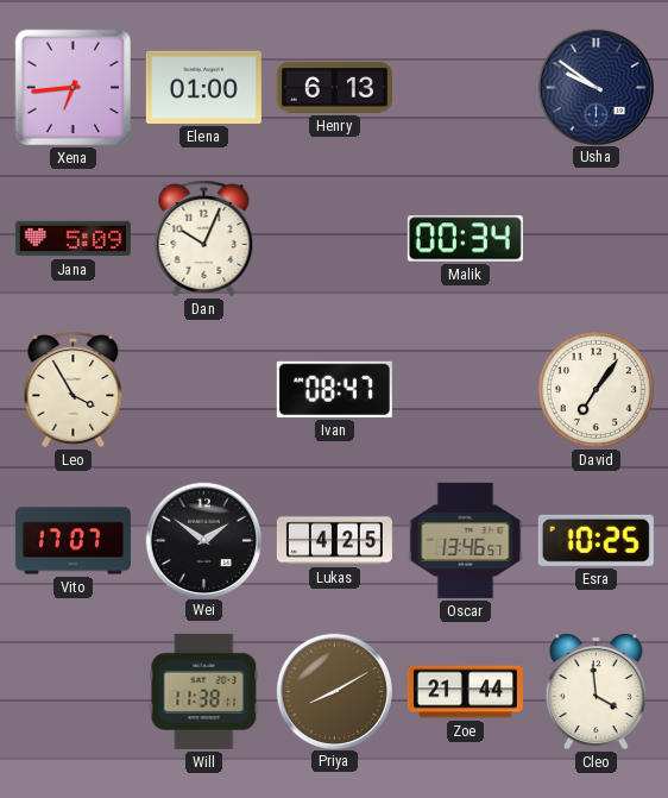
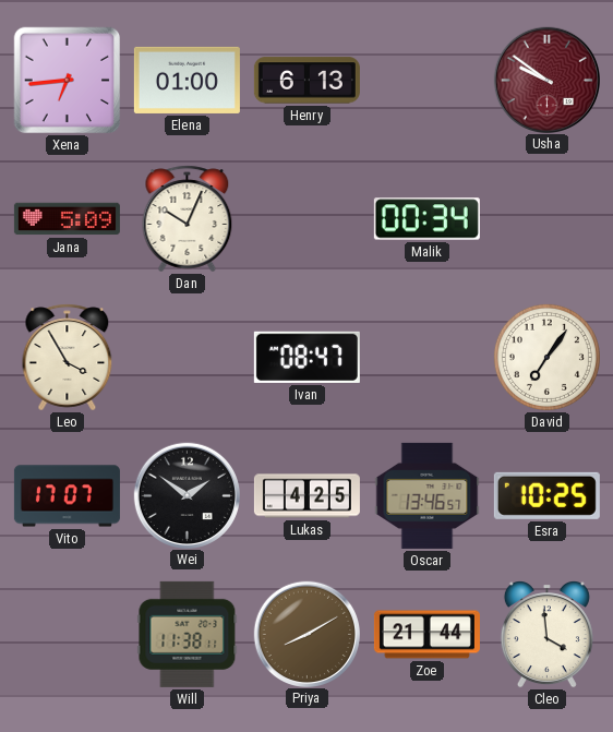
Usha dial: navy -> burgundy
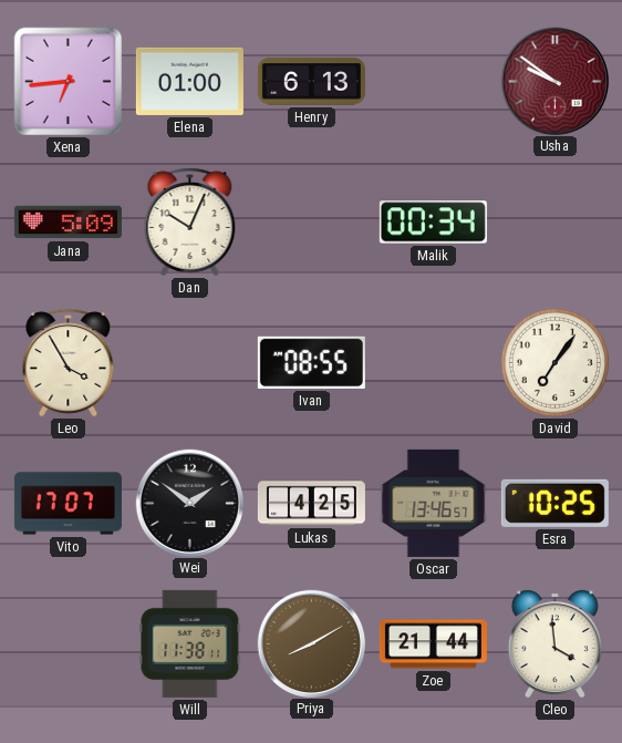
Ivan: 08:47 -> 08:55
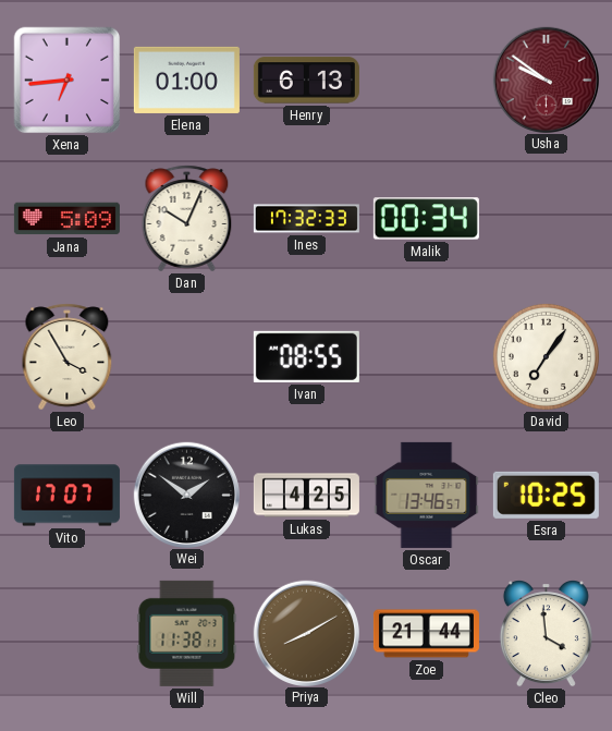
Ines: none -> 17:32
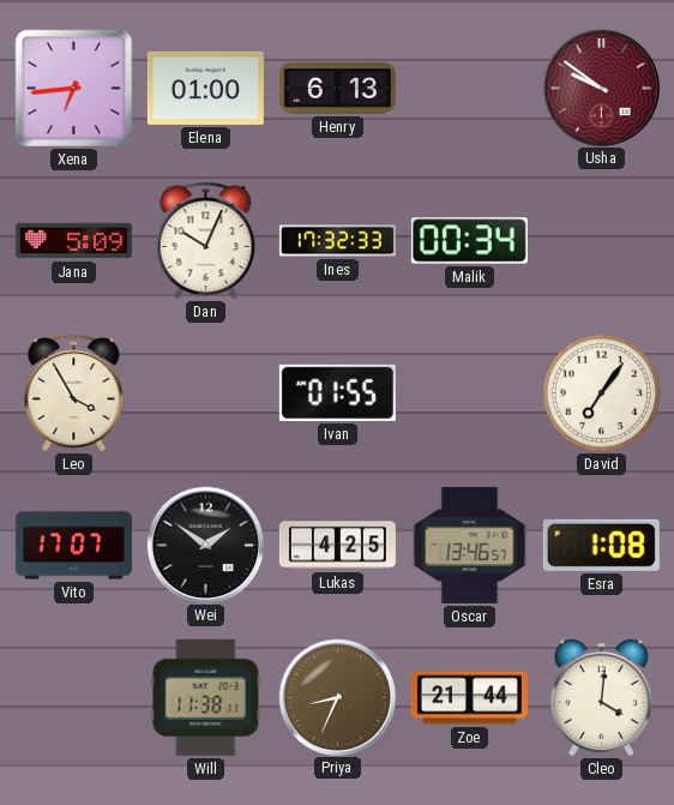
Ivan: 08:55 -> 01:55
Esra: 10:25 -> 1:08
Priya: 8:10 -> 8:34
Cleo: 3:59 -> 4:01
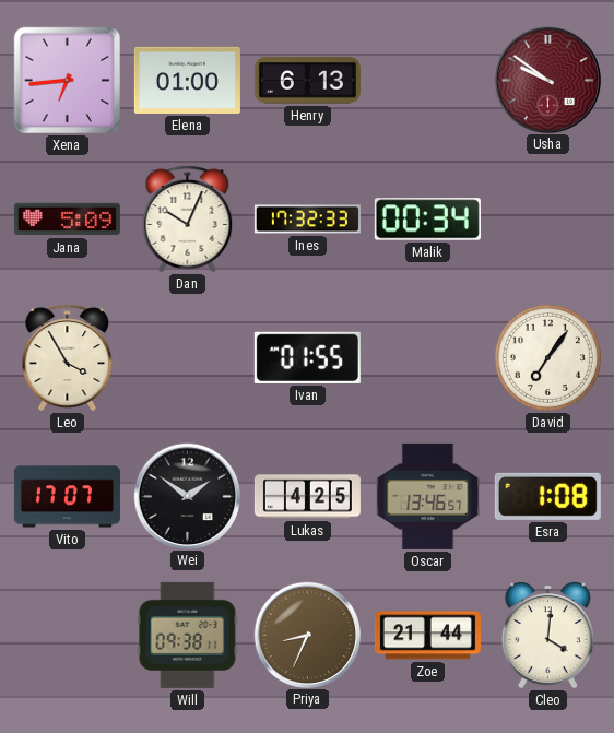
Will: 11:38 -> 09:38
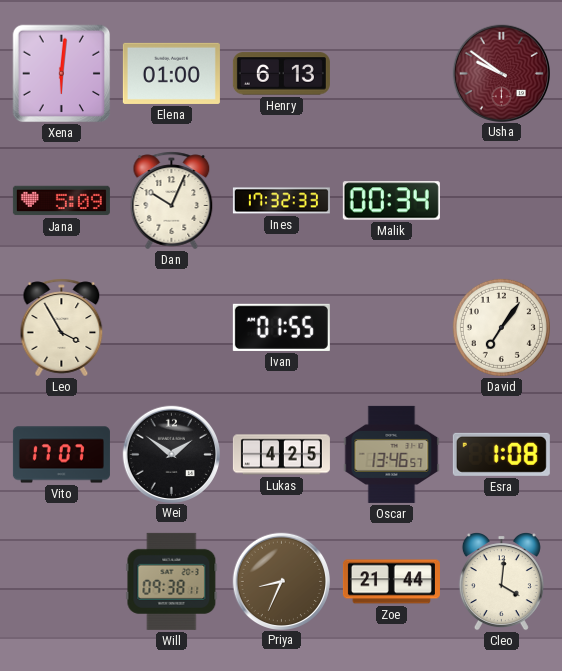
Xena: 6:44 -> 6:01
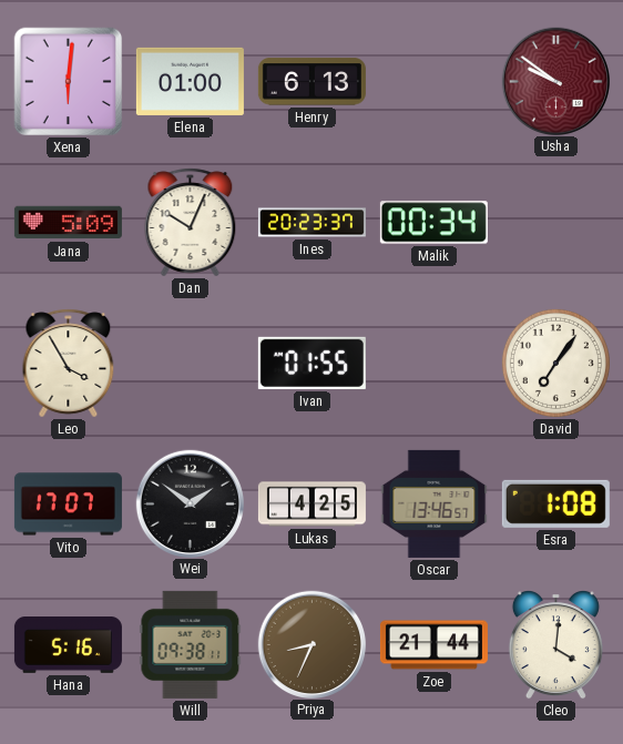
Ines: 17:32 -> 20:23
Hana: none -> 5:16
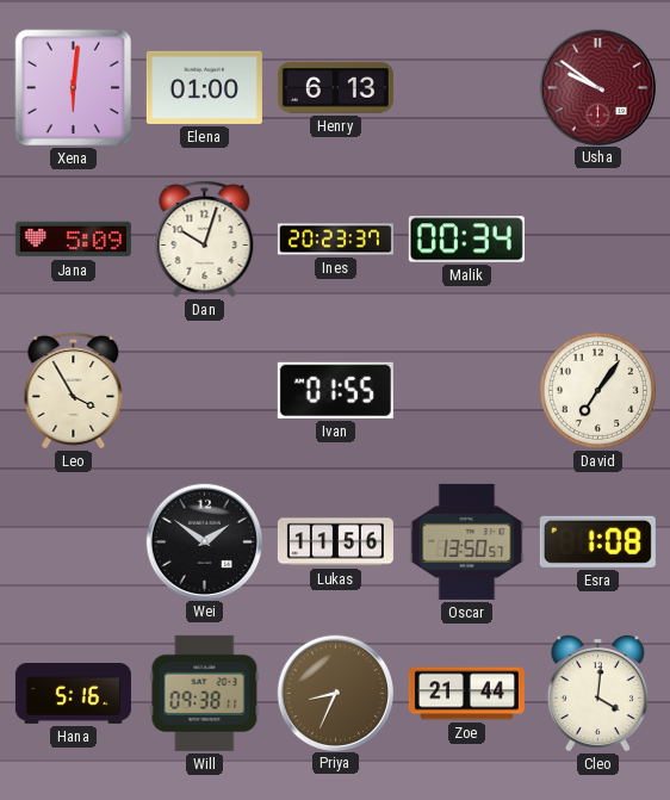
Dan: 10:04 -> 10:03
Vito: 17:07 -> none
Lukas: 4:25 -> 11:56
Oscar: 13:46 -> 13:50
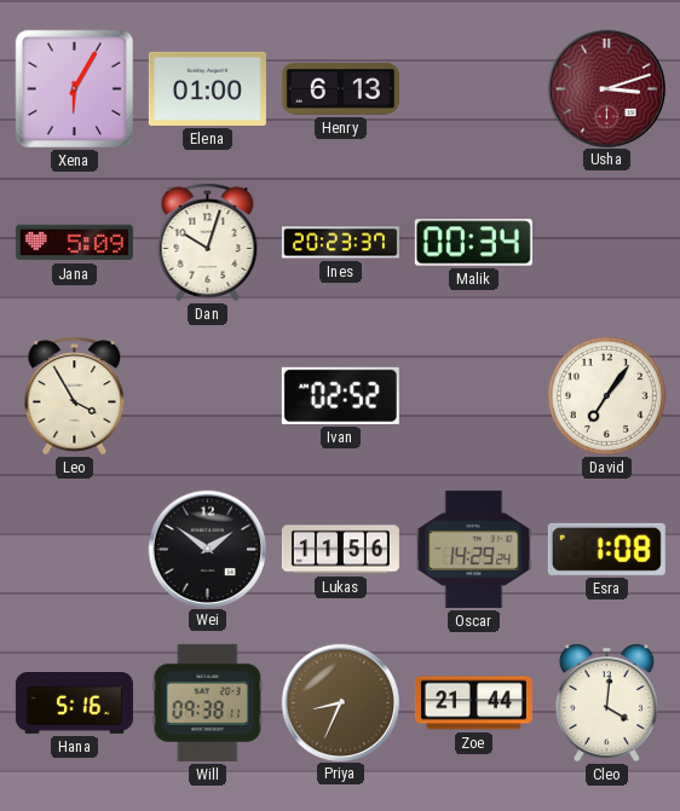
Xena: 6:01 -> 6:05
Usha: 9:51 -> 3:12
Ivan: 01:55 -> 02:52
Oscar: 13:50 -> 14:29
